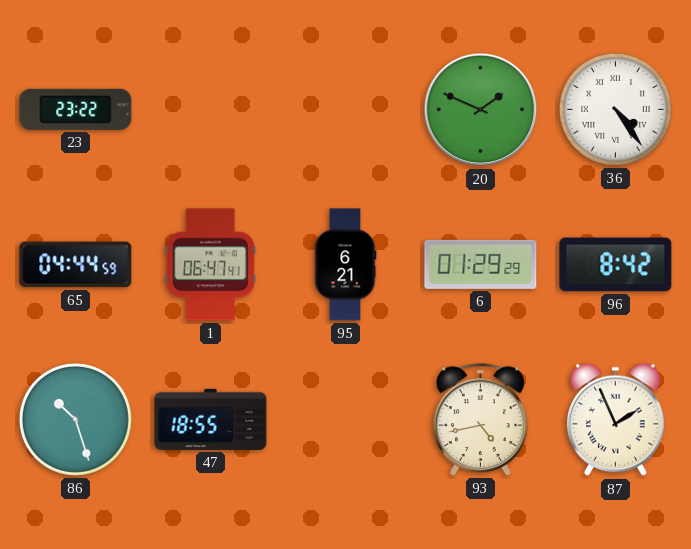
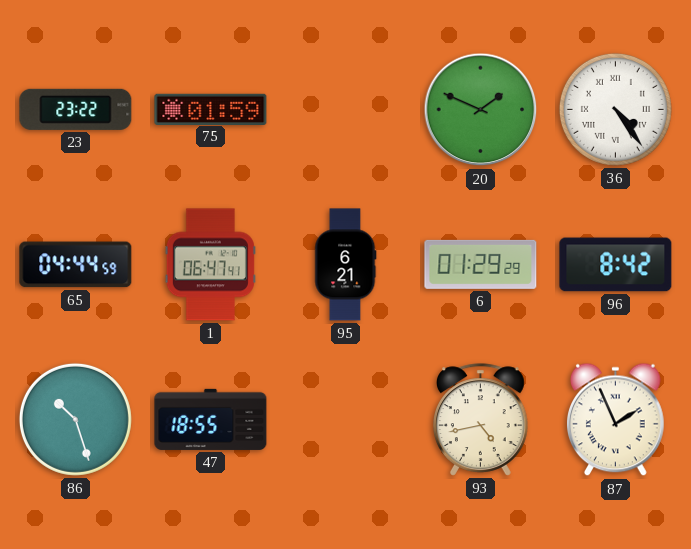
75: none -> 01:59
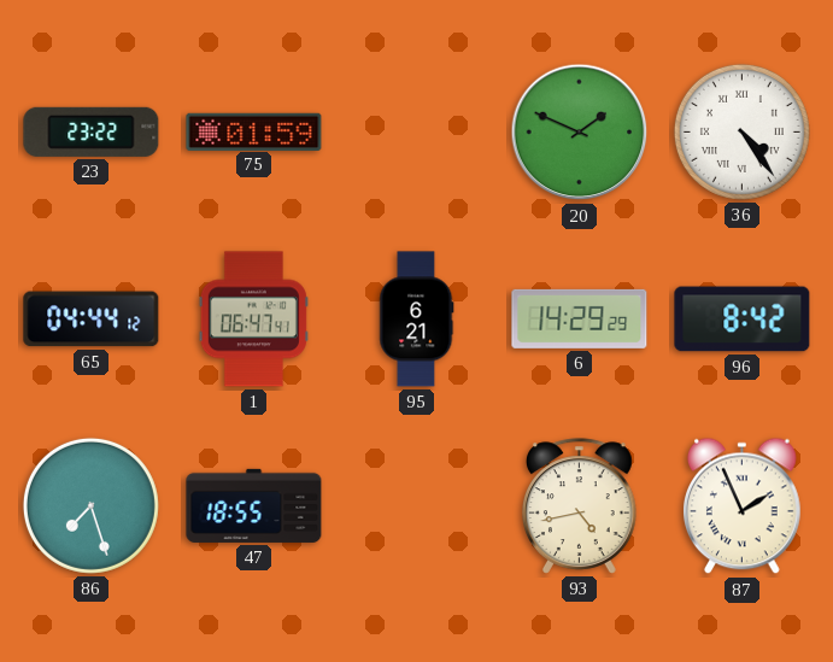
65: 04:44:59 -> 04:44:12
6: 01:29 -> 14:29
86: 10:27 -> 7:27
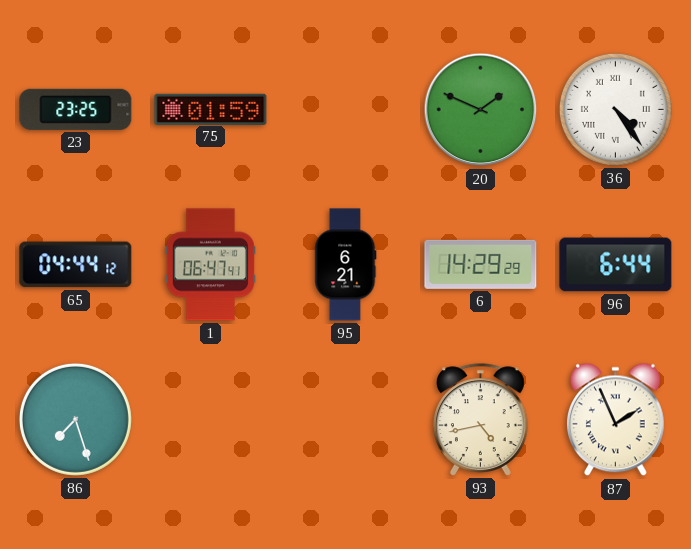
23: 23:22 -> 23:25
96: 8:42 -> 6:44
47: 18:55 -> none
